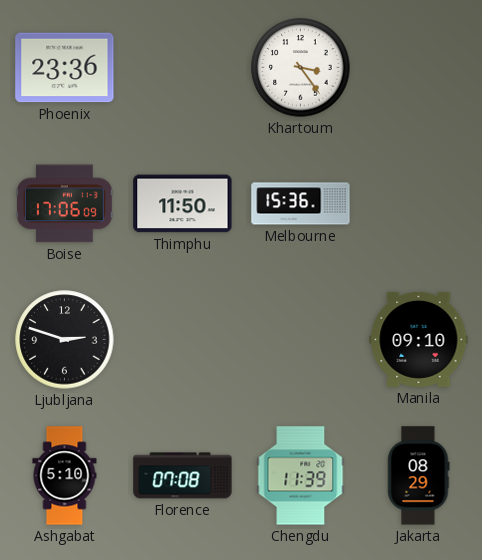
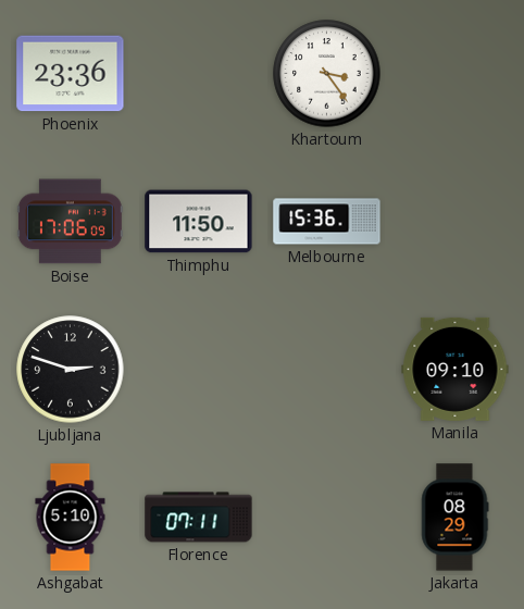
Florence: 07:08 -> 07:11
Chengdu: 11:39 -> none
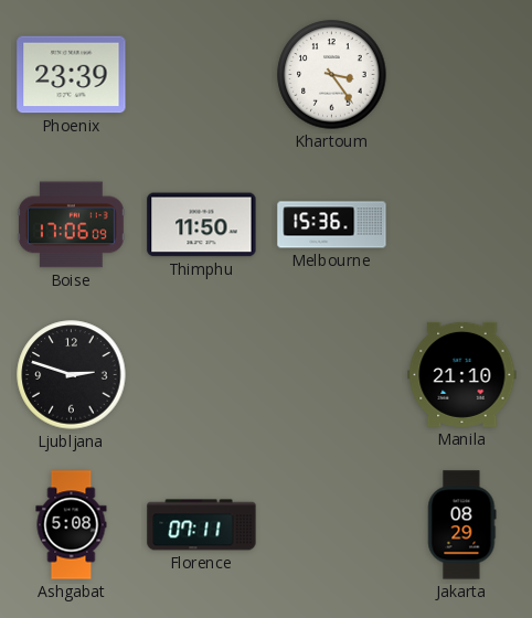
Phoenix: 23:36 -> 23:39
Manila: 09:10 -> 21:10
Ashgabat: 5:10 -> 5:08
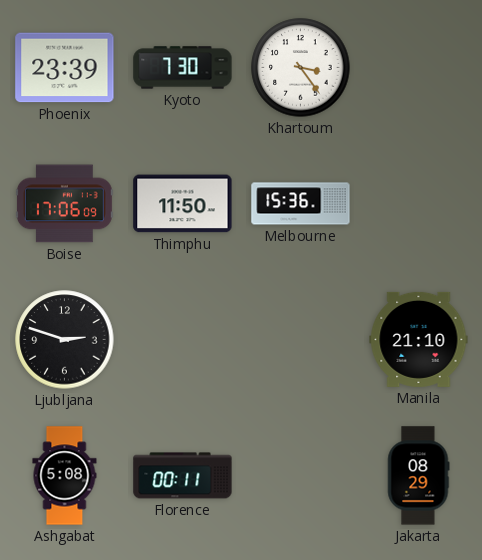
Kyoto: none -> 7:30
Florence: 07:11 -> 00:11
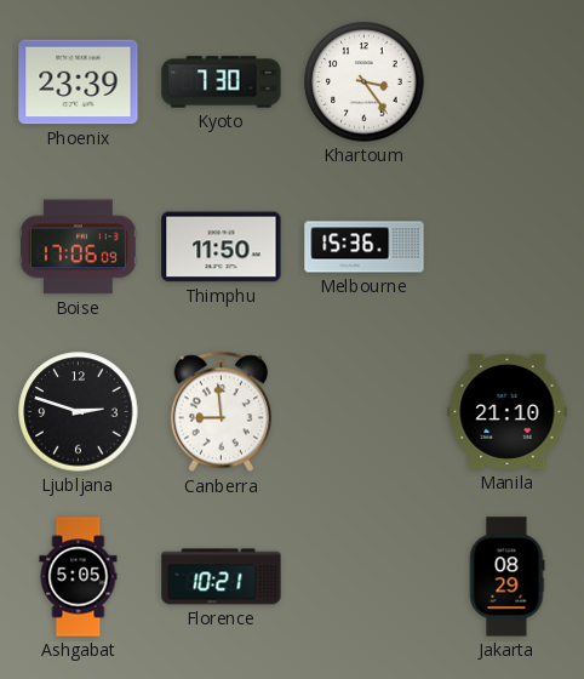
Canberra: none -> 8:59
Ashgabat: 5:08 -> 5:05
Florence: 00:11 -> 10:21
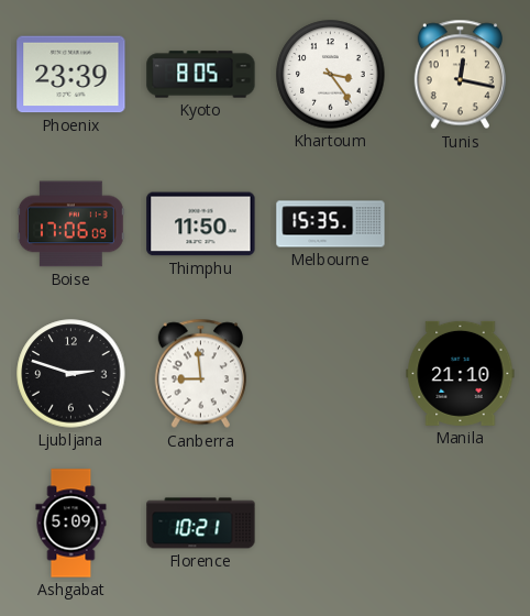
Kyoto: 7:30 -> 8:05
Tunis: none -> 12:17
Melbourne: 15:36 -> 15:35
Ashgabat: 5:05 -> 5:09
Jakarta: 08:29 -> none
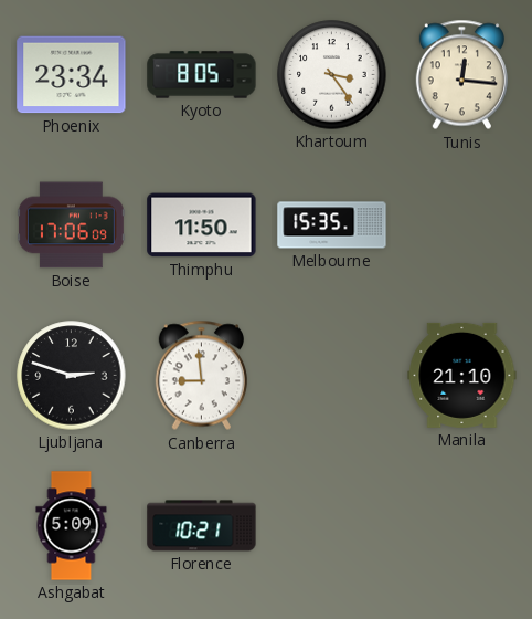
Phoenix: 23:39 -> 23:34
Tunis: 12:17 -> 12:16
